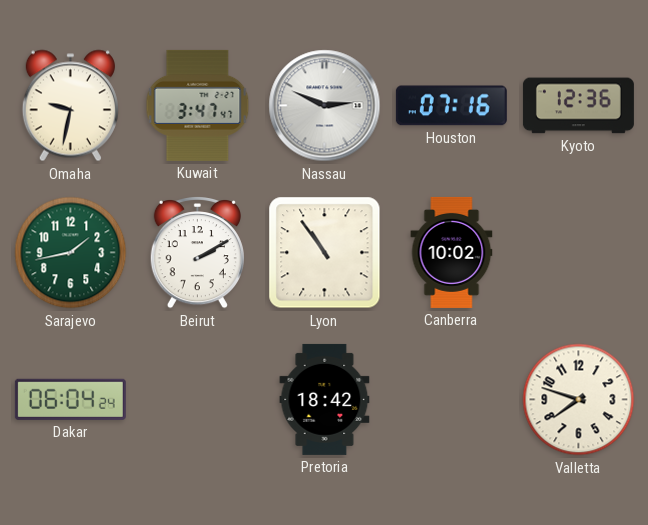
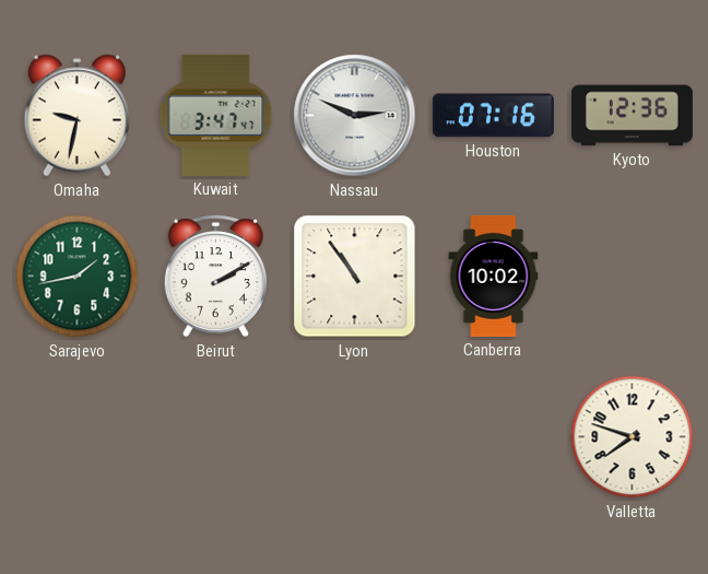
Dakar: 06:04 -> none
Pretoria: 18:42 -> none
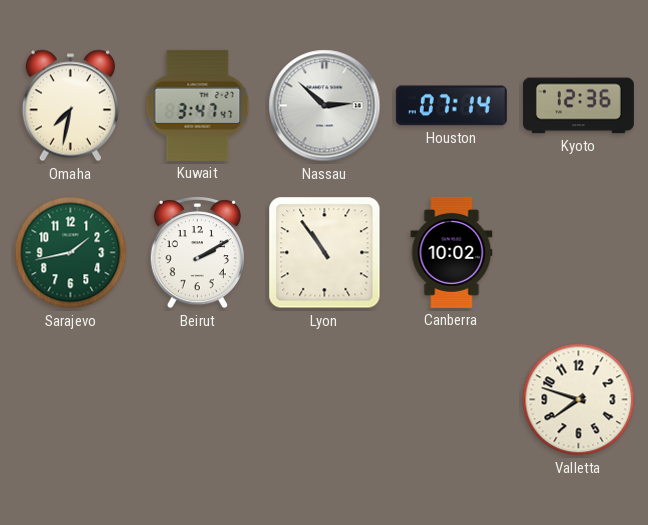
Omaha: 9:32 -> 7:32
Nassau: 2:49 -> 2:52
Houston: 07:16 -> 07:14
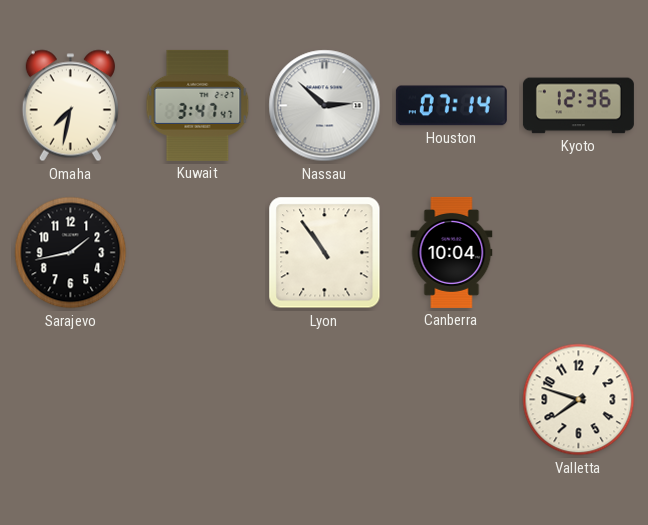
Sarajevo dial: green -> black
Beirut: 2:10 -> none
Canberra: 10:02 -> 10:04
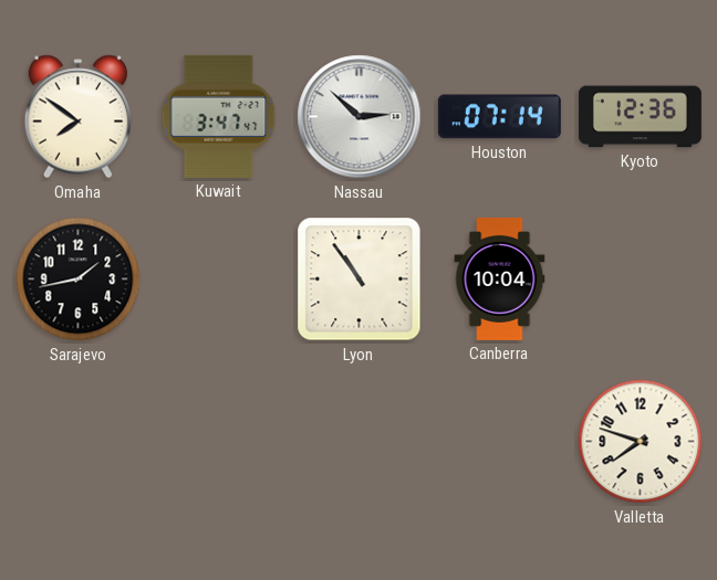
Omaha: 7:32 -> 7:51
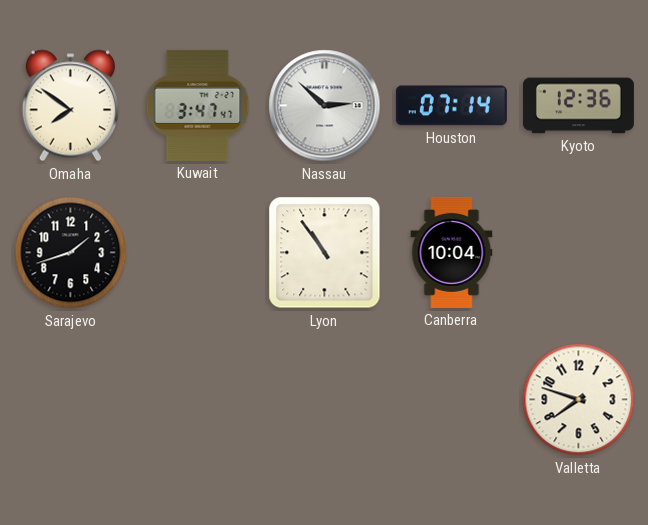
Sarajevo: 1:43 -> 1:42
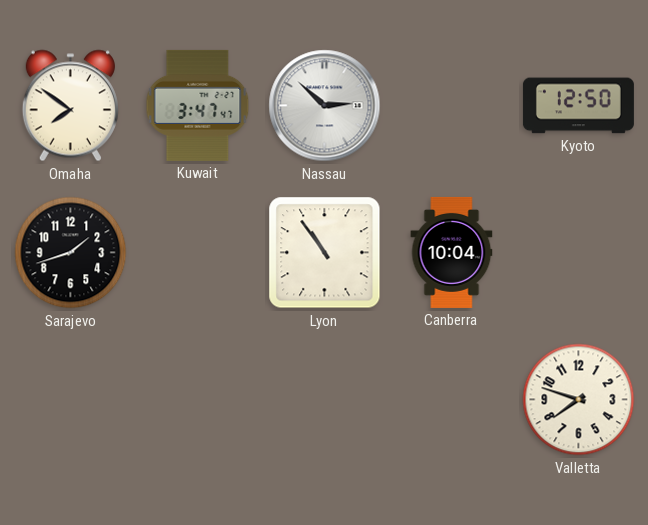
Houston: 07:14 -> none
Kyoto: 12:36 -> 12:50
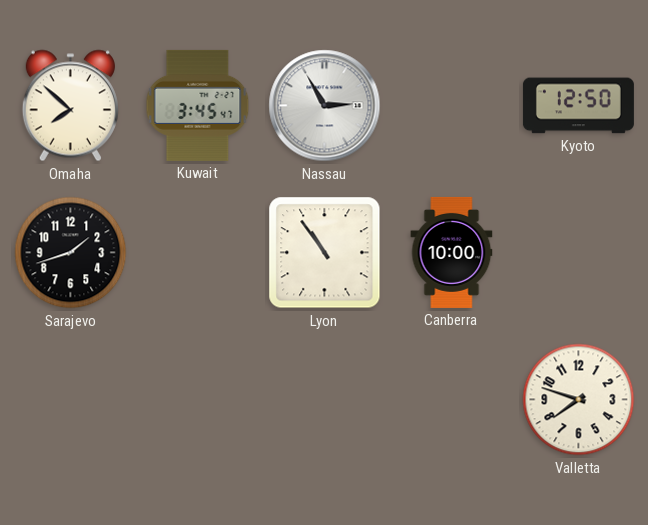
Omaha: 7:51 -> 7:52
Kuwait: 3:47 -> 3:45
Nassau: 2:52 -> 2:55
Canberra: 10:04 -> 10:00
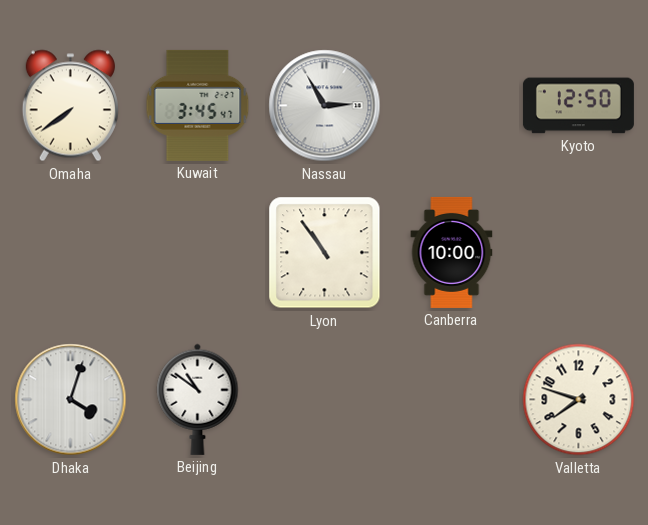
Omaha: 7:52 -> 7:39
Sarajevo: 1:42 -> none
Dhaka: none -> 4:03
Beijing: none -> 10:51
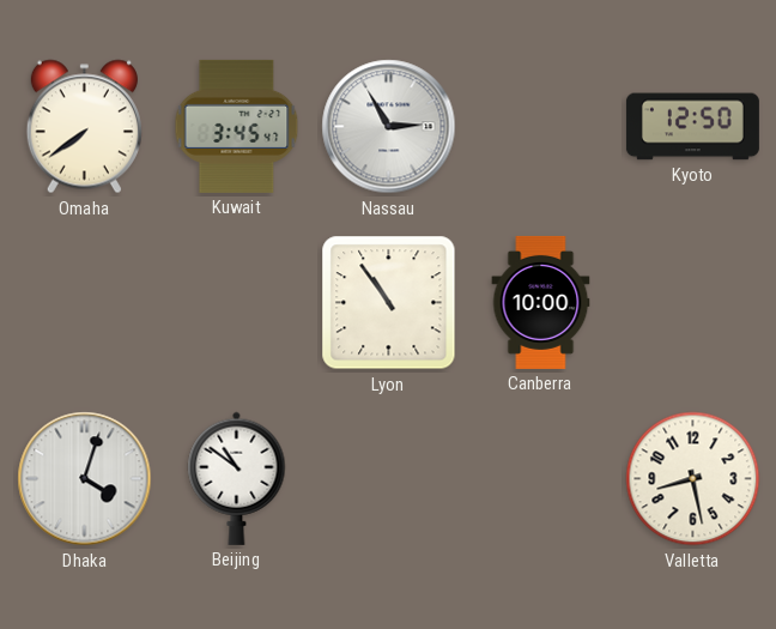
Valletta: 7:48 -> 8:28
